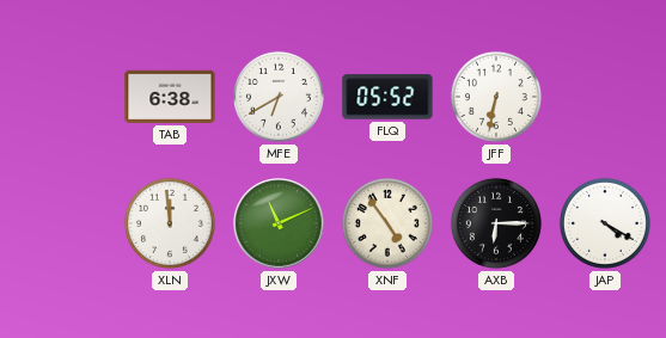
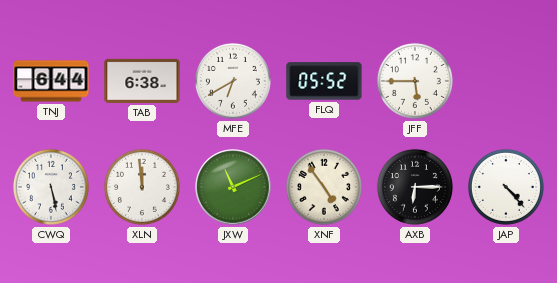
TNJ: none -> 6:44
JFF: 6:32 -> 5:45
CWQ: none -> 5:28
JAP: 4:20 -> 4:23
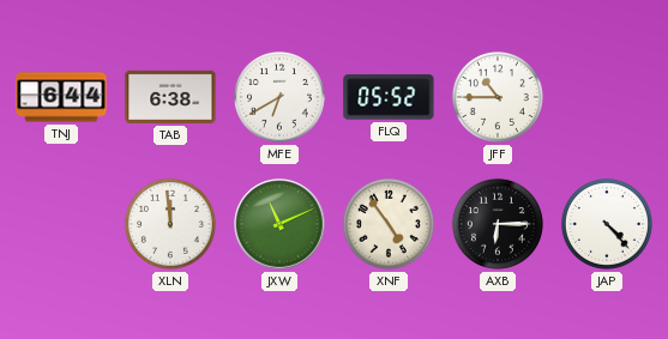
JFF: 5:45 -> 10:45
CWQ: 5:28 -> none
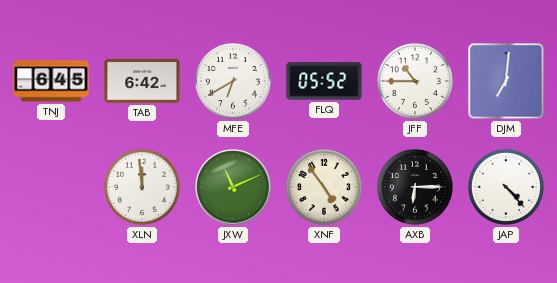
TNJ: 6:44 -> 6:45
TAB: 6:38 -> 6:42
DJM: none -> 7:01
